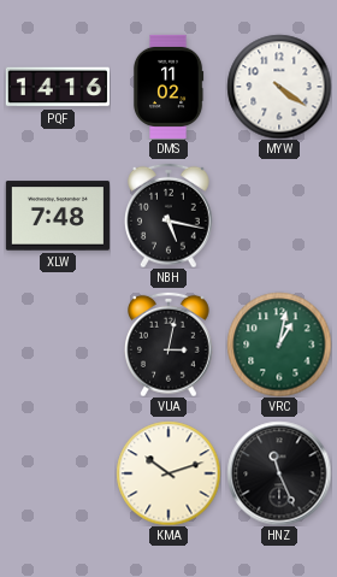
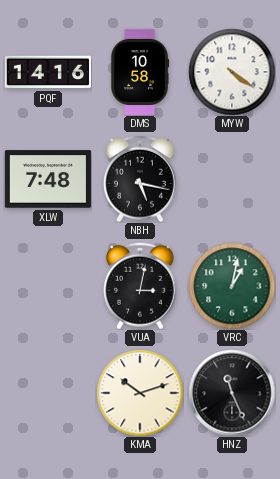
DMS: 11:02 -> 10:58
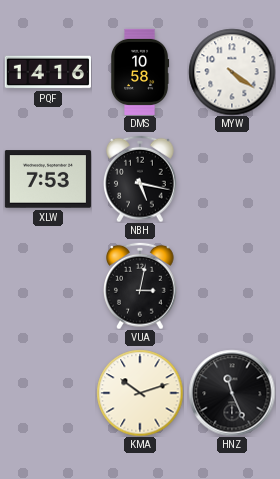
XLW: 7:48 -> 7:53
VRC: 1:02 -> none
